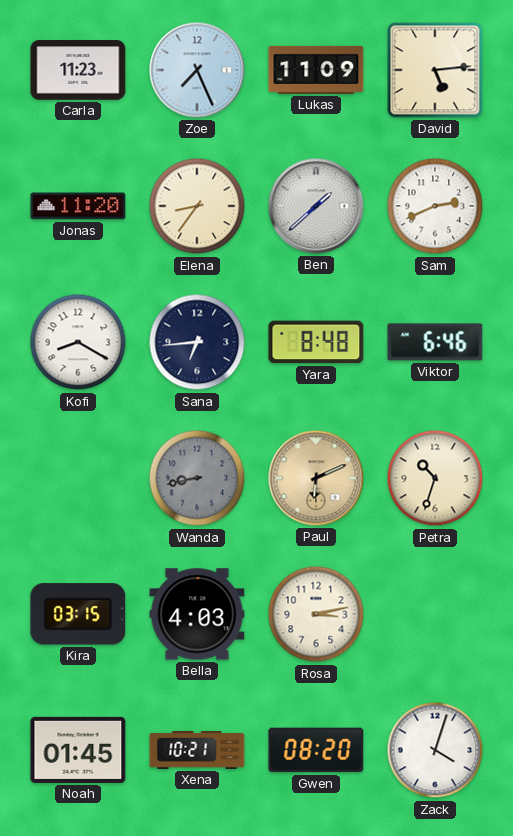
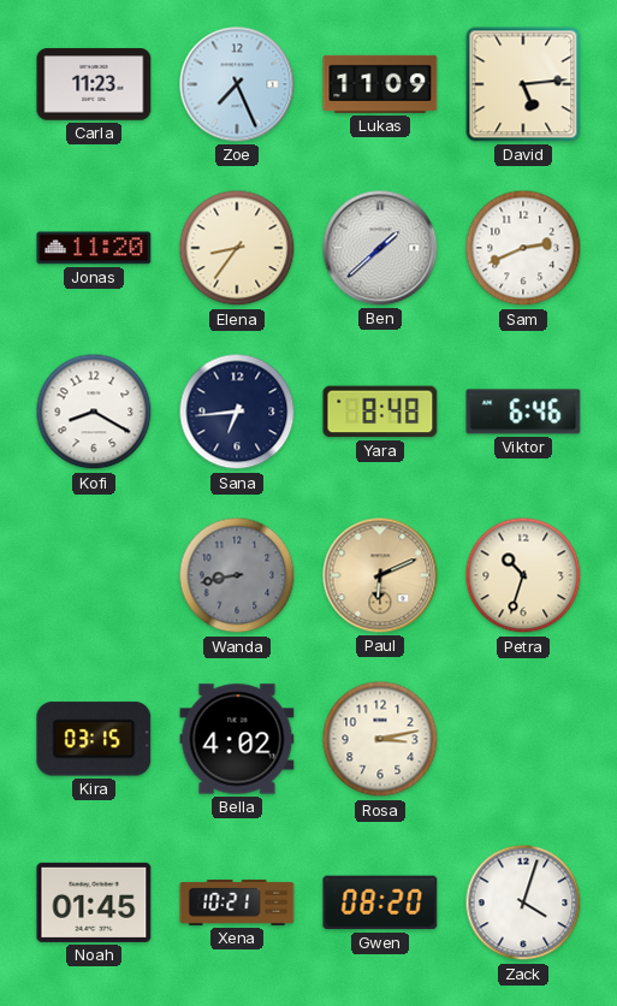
Bella: 4:03 -> 4:02
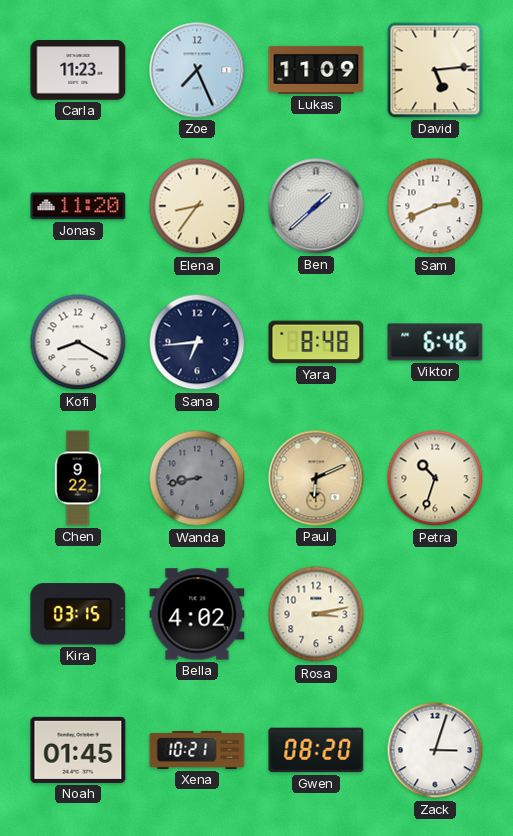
Chen: none -> 9:22
Zack: 4:03 -> 3:03
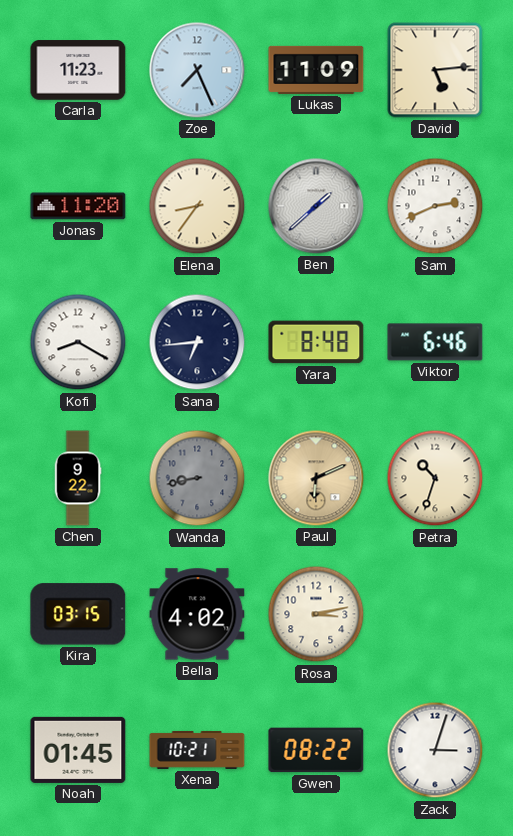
Gwen: 08:20 -> 08:22
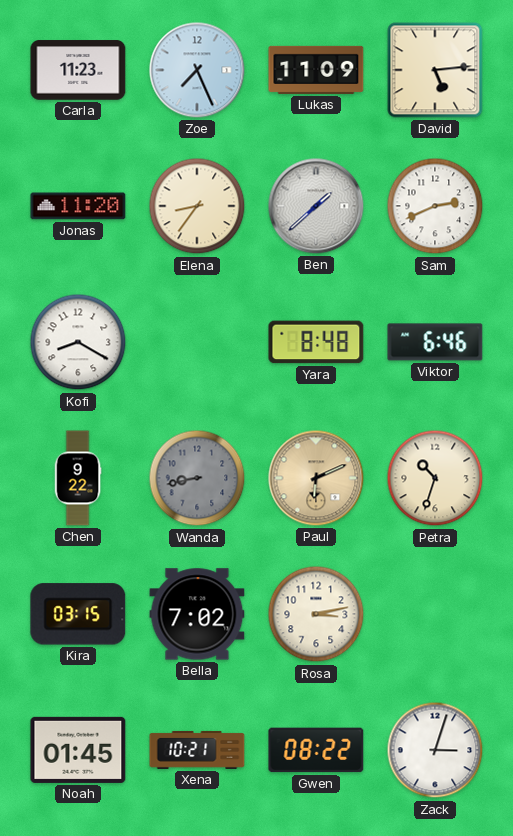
Sana: 6:44 -> none
Bella: 4:02 -> 7:02
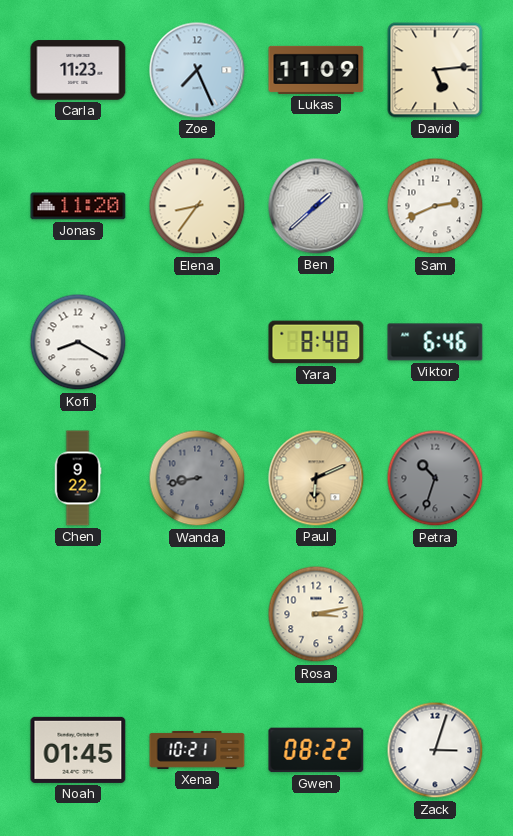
Petra dial: cream -> grey
Kira: 03:15 -> none
Bella: 7:02 -> none
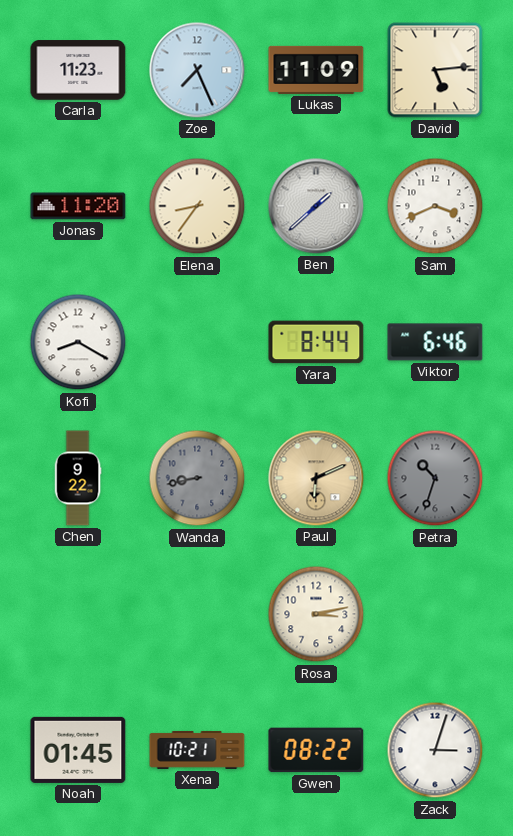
Sam: 2:41 -> 3:41
Yara: 8:48 -> 8:44
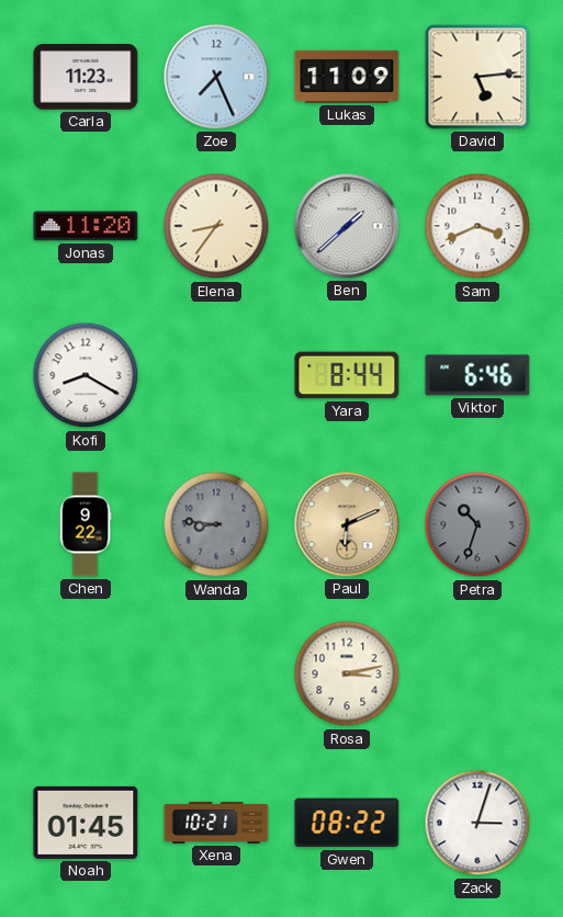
Wanda: 8:43 -> 8:46
